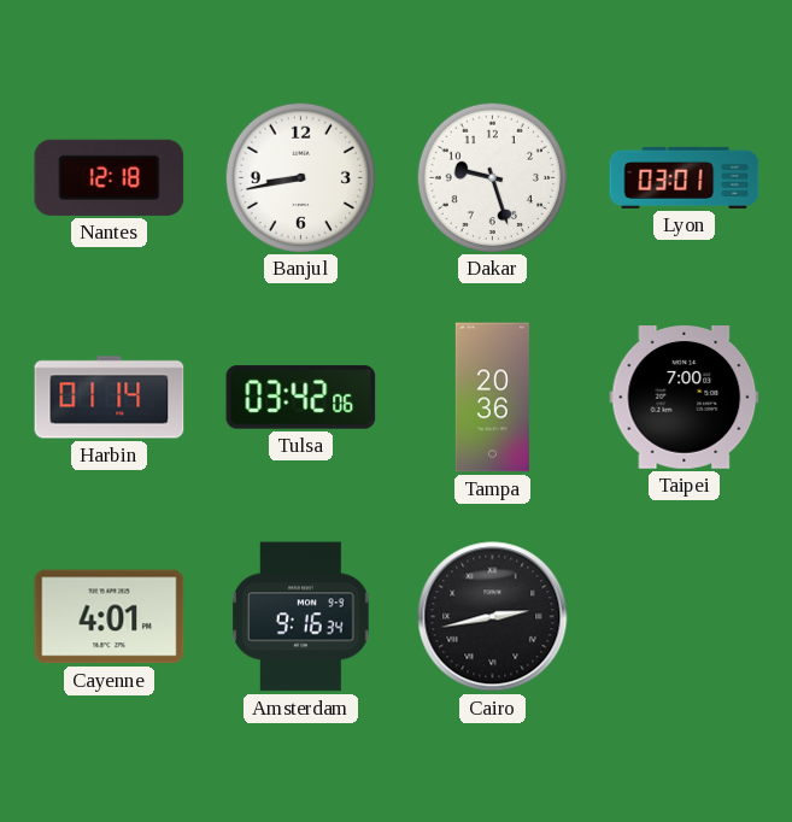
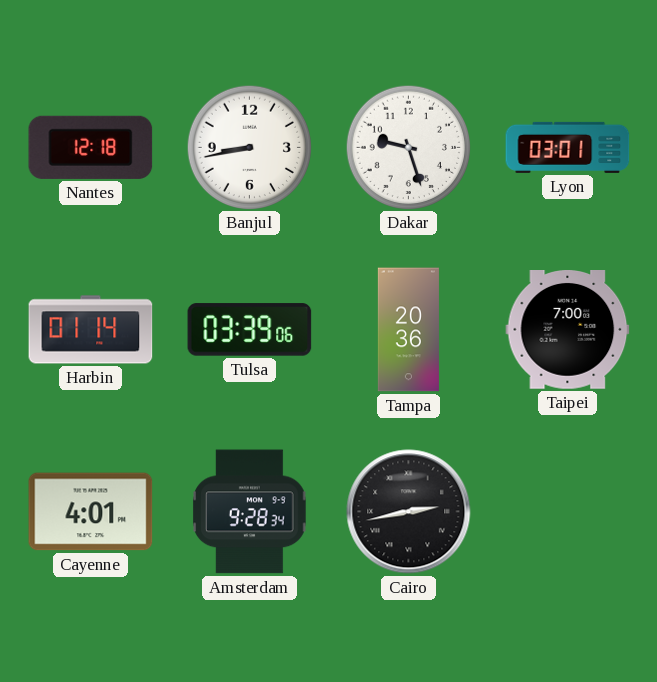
Tulsa: 03:42 -> 03:39
Amsterdam: 9:16 -> 9:28
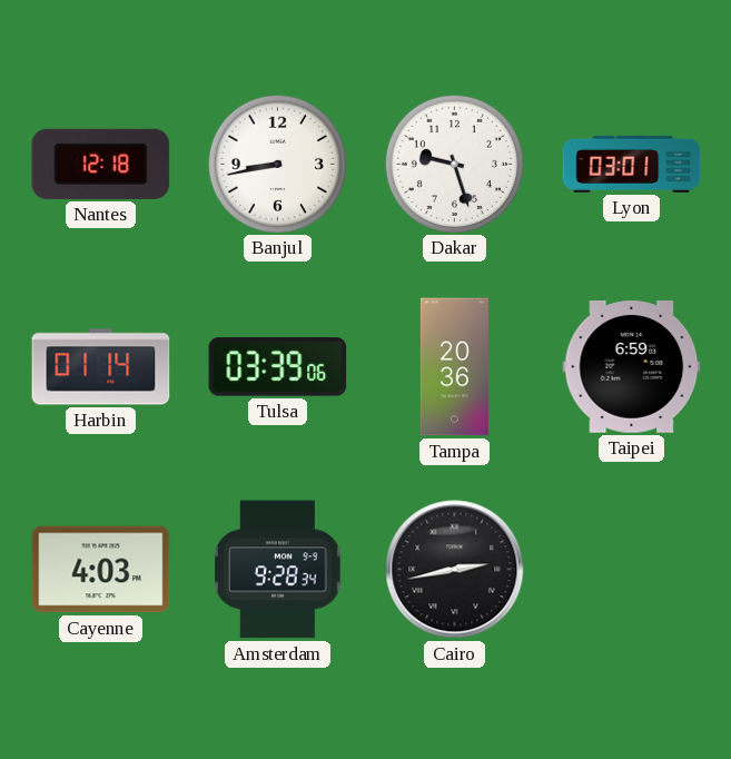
Taipei: 7:00 -> 6:59
Cayenne: 4:01 -> 4:03
